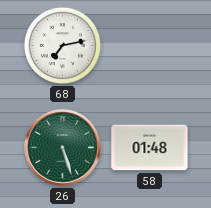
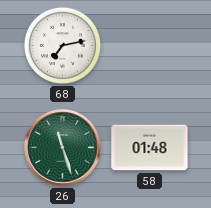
26: 5:27 -> 11:27
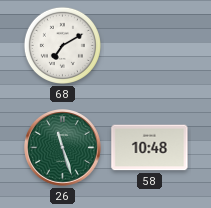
68: 7:13 -> 7:10
58: 01:48 -> 10:48
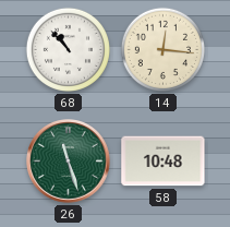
68: 7:10 -> 10:53
14: none -> 12:16
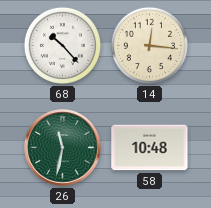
68: 10:53 -> 10:23
26: 11:27 -> 11:32
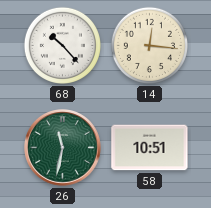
58: 10:48 -> 10:51
